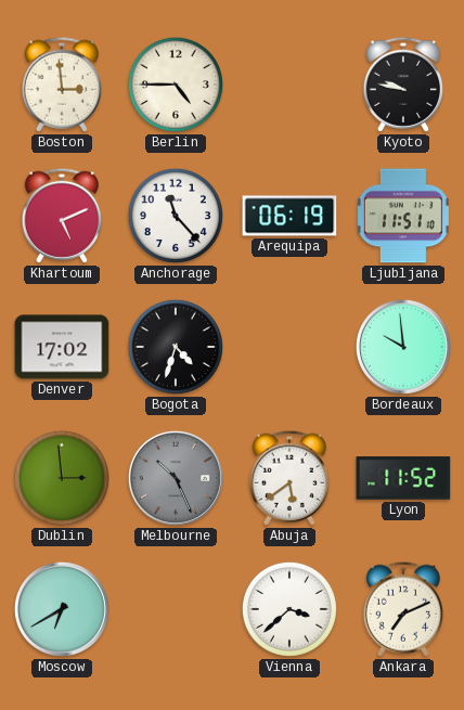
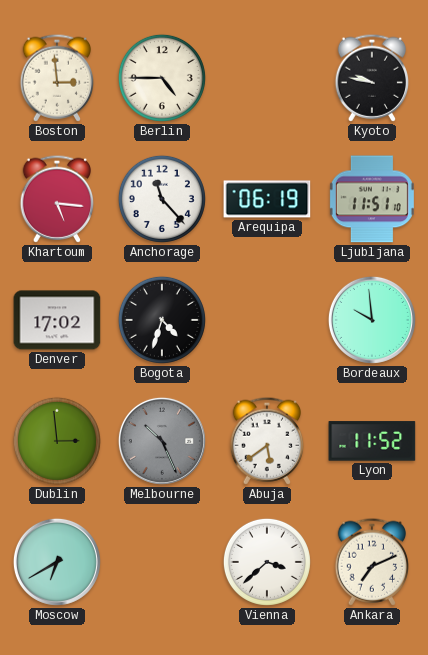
Khartoum: 5:11 -> 5:16
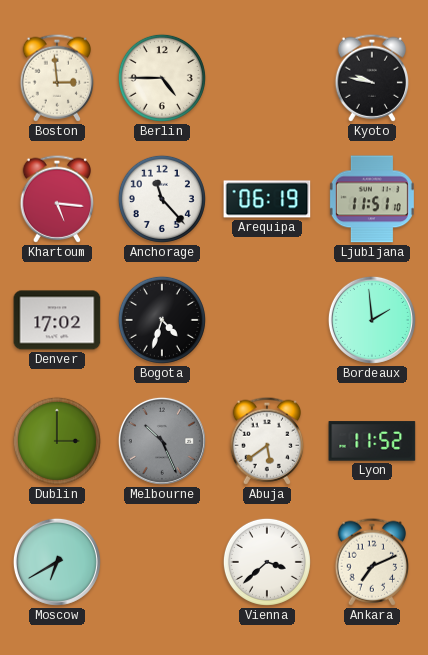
Bordeaux: 9:59 -> 1:59
Dublin: 2:59 -> 3:00
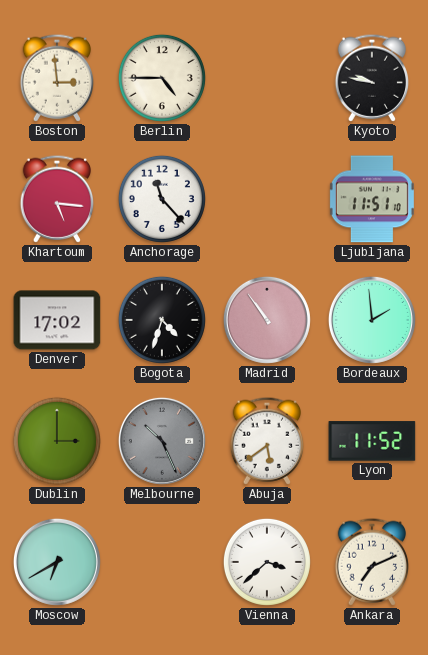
Arequipa: 06:19 -> none
Madrid: none -> 10:54
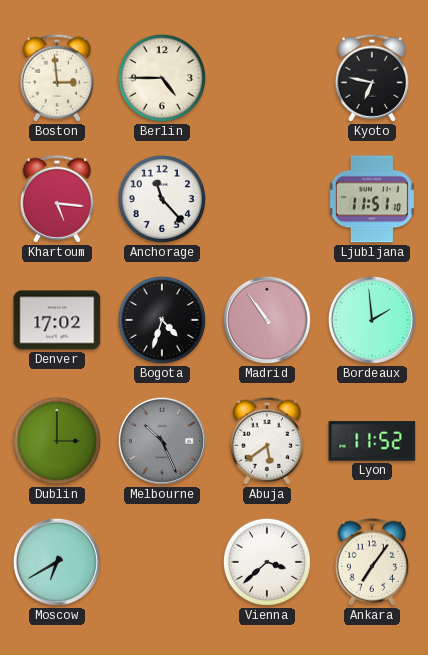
Kyoto: 9:47 -> 6:47
Ankara: 7:11 -> 7:06
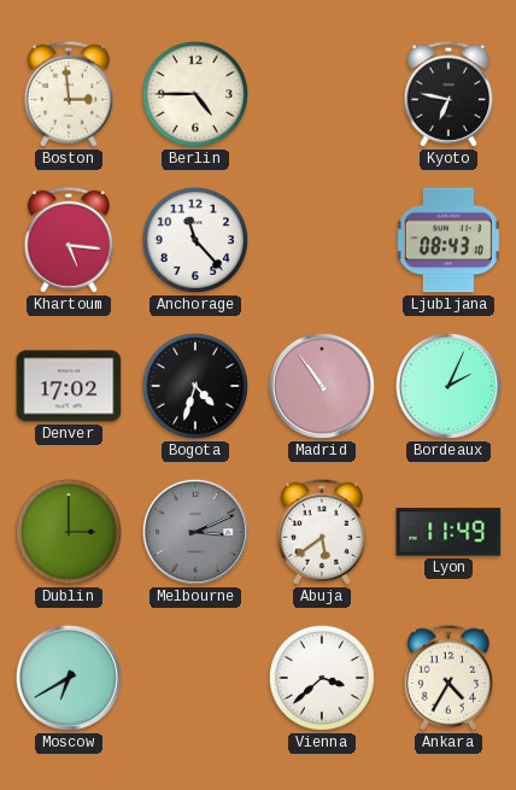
Ljubljana: 11:51 -> 08:43
Bordeaux: 1:59 -> 2:04
Melbourne: 10:26 -> 3:11
Lyon: 11:52 -> 11:49
Ankara: 7:06 -> 4:35
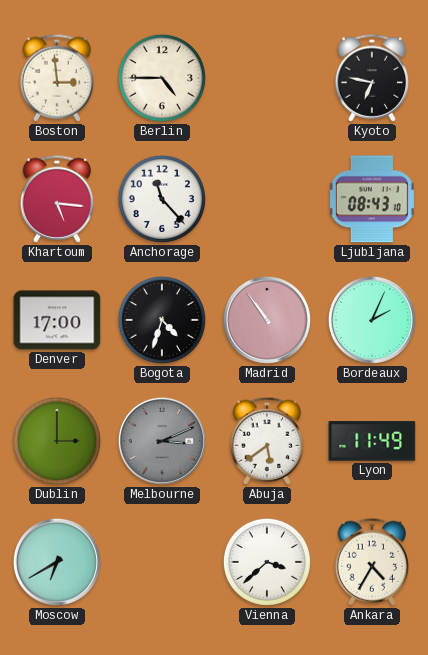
Denver: 17:02 -> 17:00
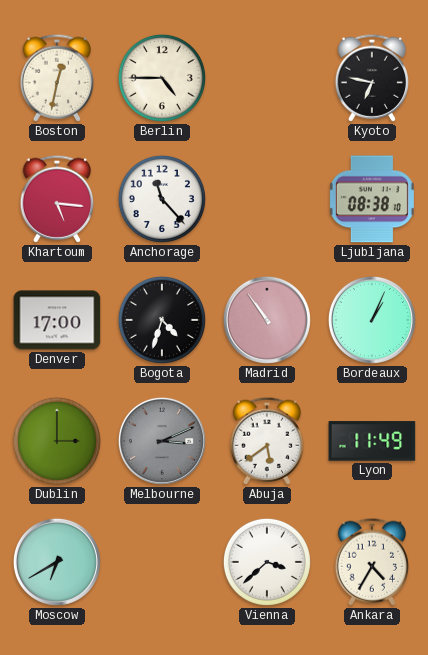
Boston: 2:59 -> 12:32
Ljubljana: 08:43 -> 08:38
Bordeaux: 2:04 -> 1:04
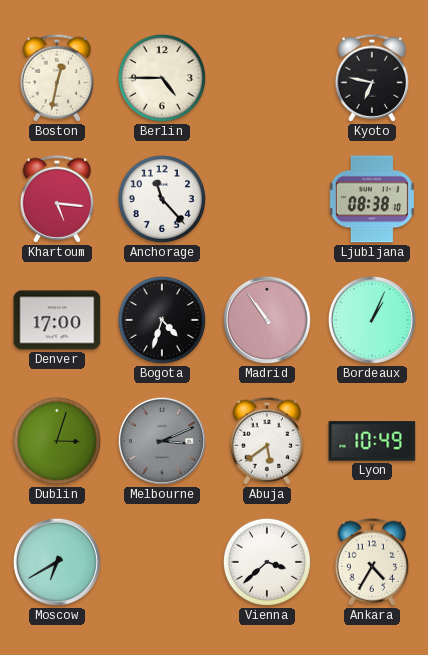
Dublin: 3:00 -> 3:03
Lyon: 11:49 -> 10:49
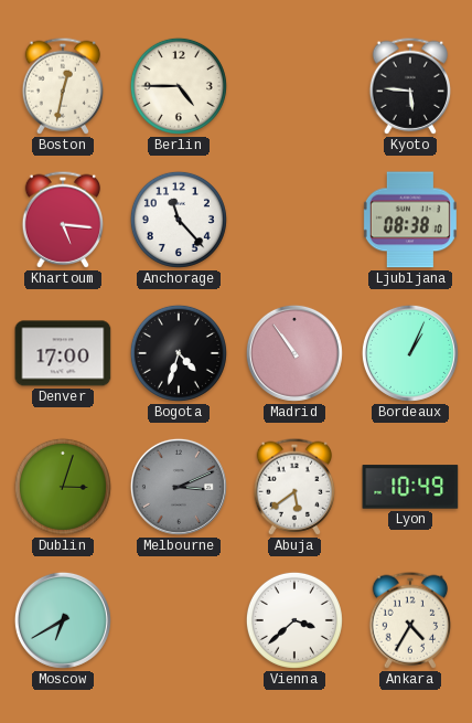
Kyoto: 6:47 -> 5:46
